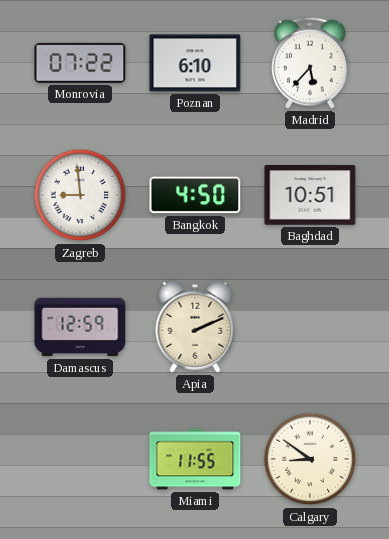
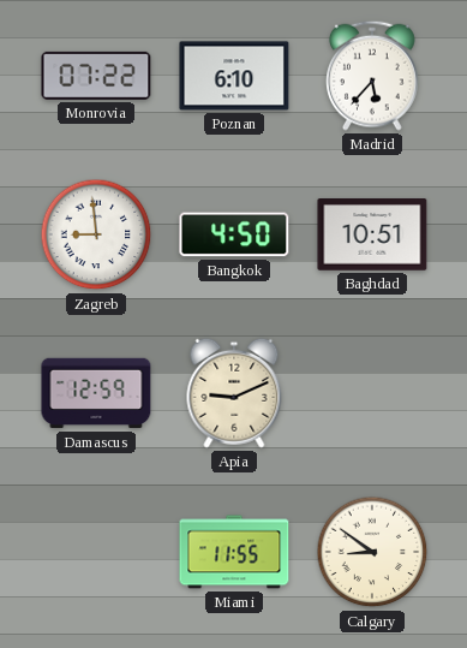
Apia: 2:11 -> 9:11
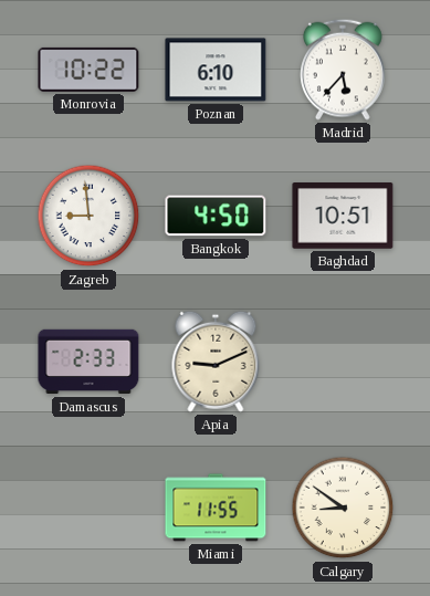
Monrovia: 07:22 -> 10:22
Damascus: 12:59 -> 2:33
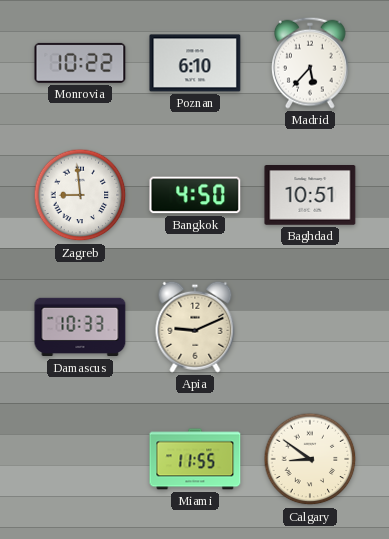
Damascus: 2:33 -> 10:33
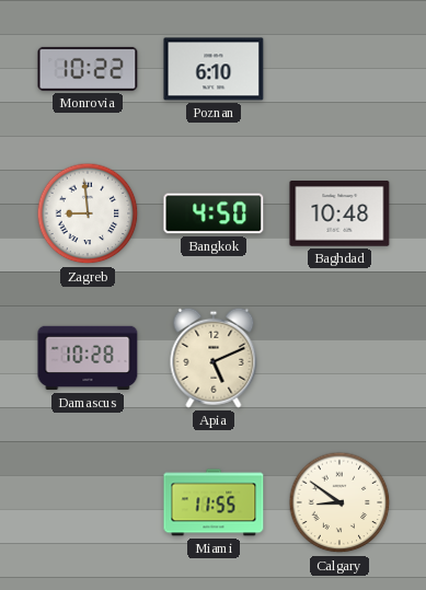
Madrid: 5:37 -> none
Baghdad: 10:51 -> 10:48
Damascus: 10:33 -> 10:28
Apia: 9:11 -> 5:11
